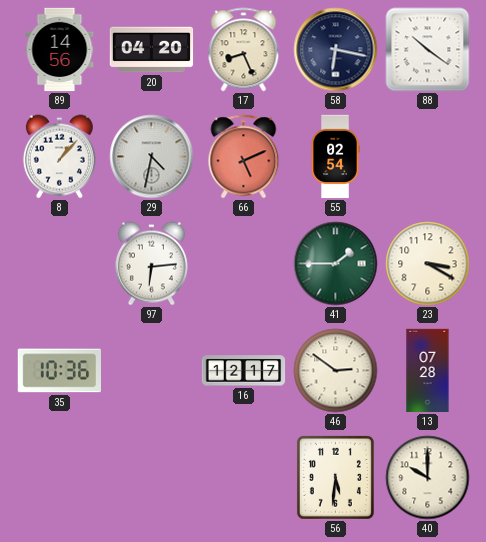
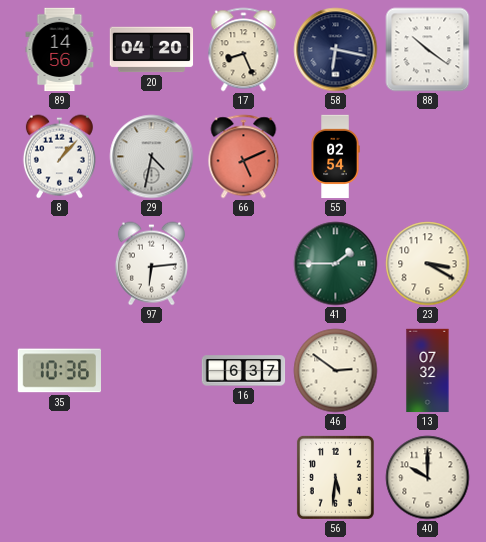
16: 12:17 -> 6:37
13: 07:28 -> 07:32
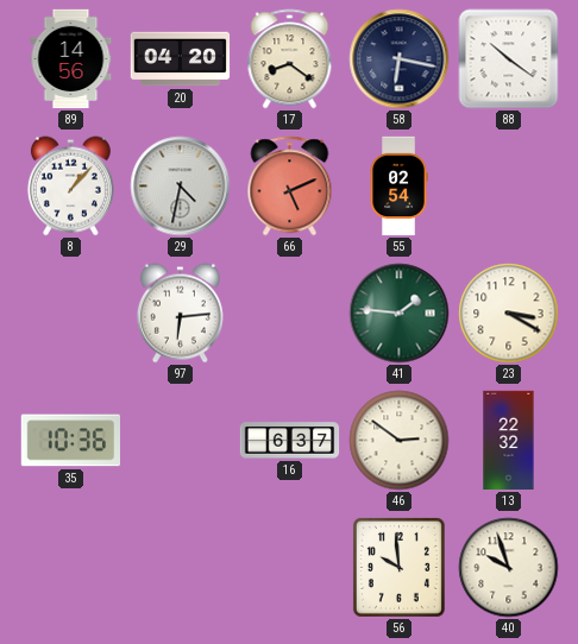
17: 8:26 -> 8:21
41: 1:45 -> 1:46
13: 07:32 -> 22:32
56: 5:31 -> 9:59
40: 10:00 -> 9:57
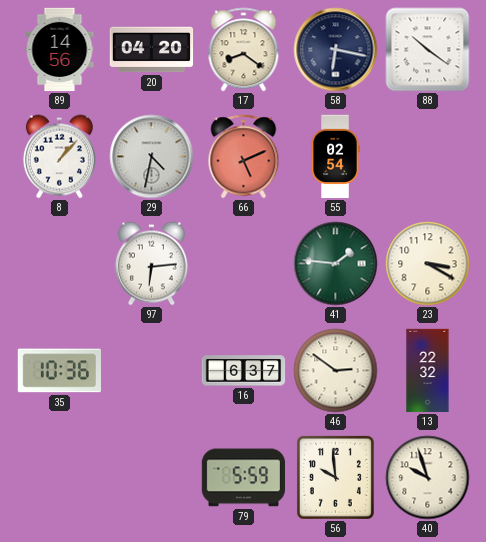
79: none -> 5:59
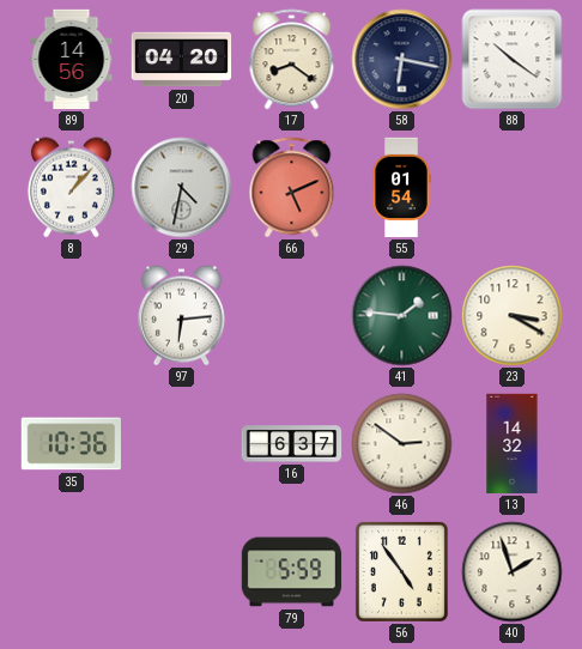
55: 02:54 -> 01:54
13: 22:32 -> 14:32
56: 9:59 -> 4:54
40: 9:57 -> 1:57
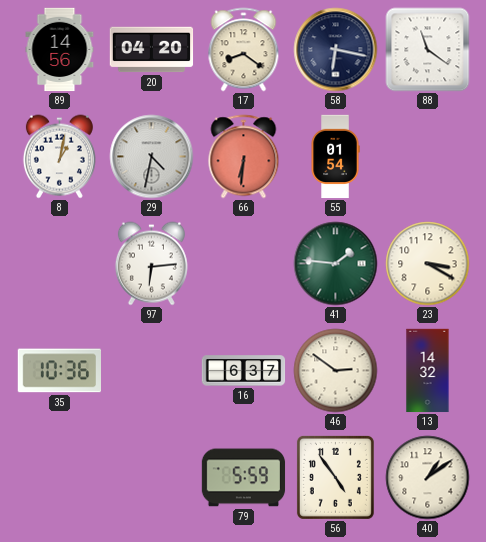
88: 10:21 -> 11:21
8: 1:07 -> 1:02
66: 5:11 -> 6:31
40: 1:57 -> 1:09
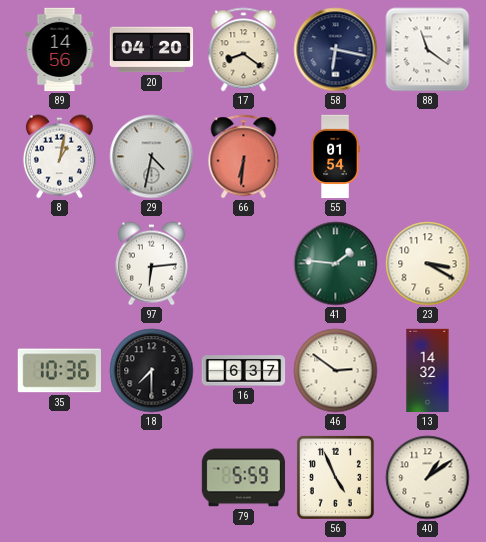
18: none -> 7:30
56: 4:54 -> 4:56
